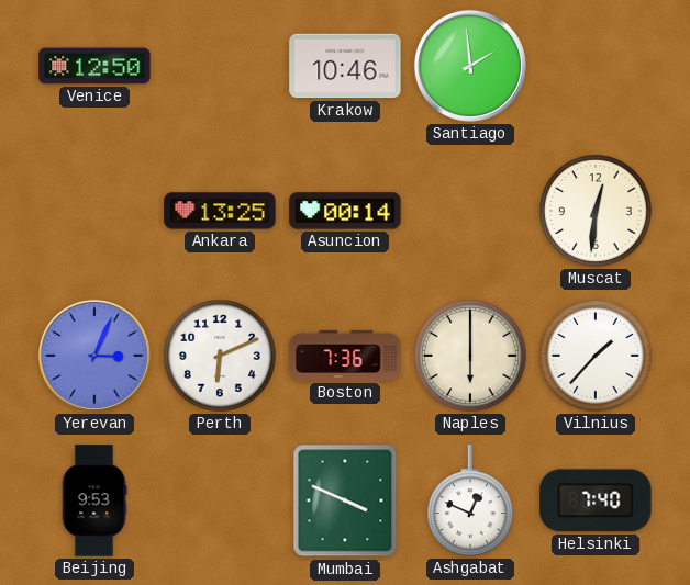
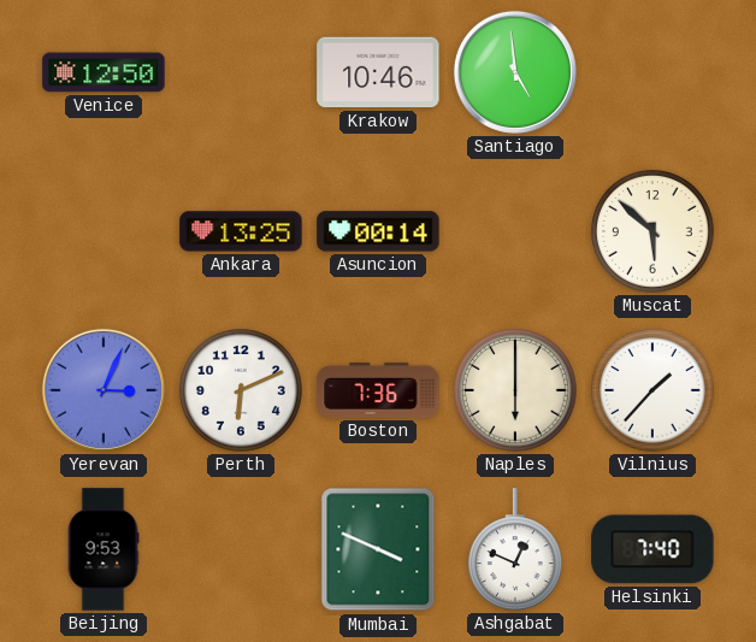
Santiago: 1:59 -> 4:59
Muscat: 12:31 -> 5:52
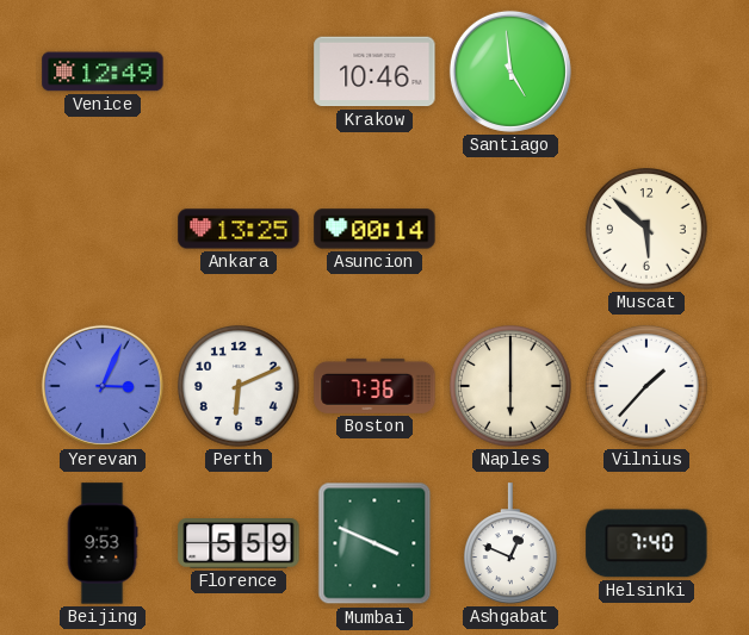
Venice: 12:50 -> 12:49
Florence: none -> 5:59
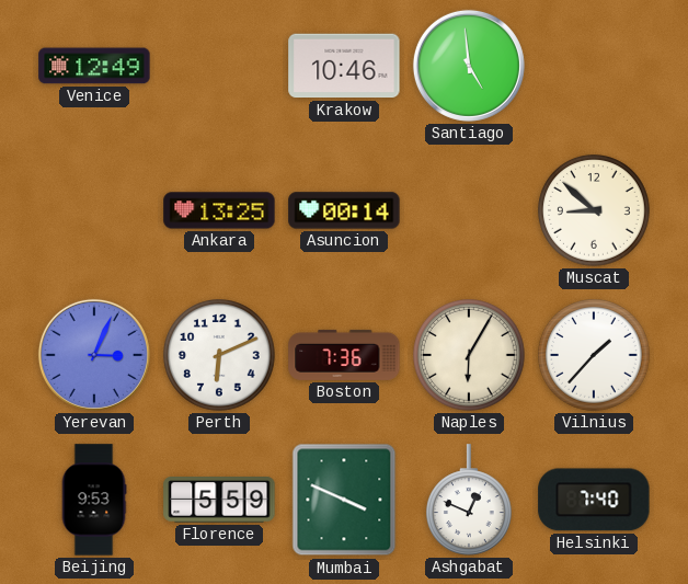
Muscat: 5:52 -> 8:52
Naples: 6:00 -> 6:05
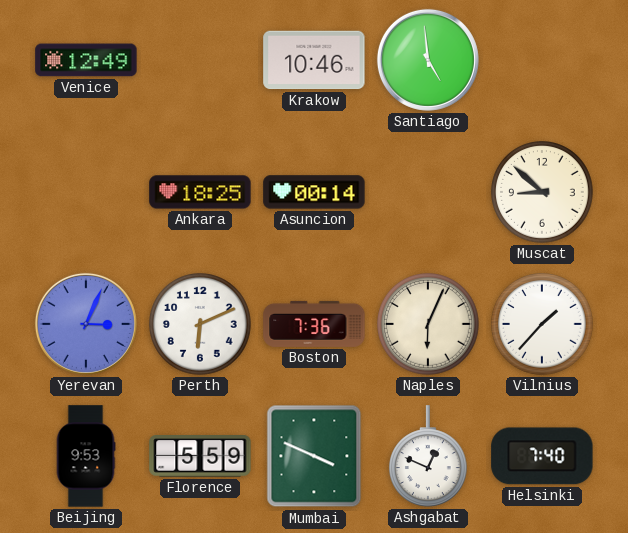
Ankara: 13:25 -> 18:25
Naples: 6:05 -> 6:04
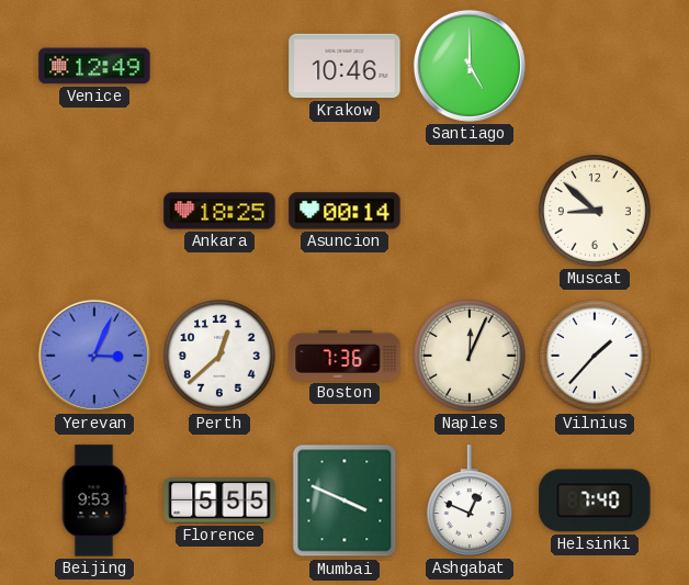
Santiago: 4:59 -> 5:00
Perth: 6:11 -> 12:38
Naples: 6:04 -> 12:04
Florence: 5:59 -> 5:55
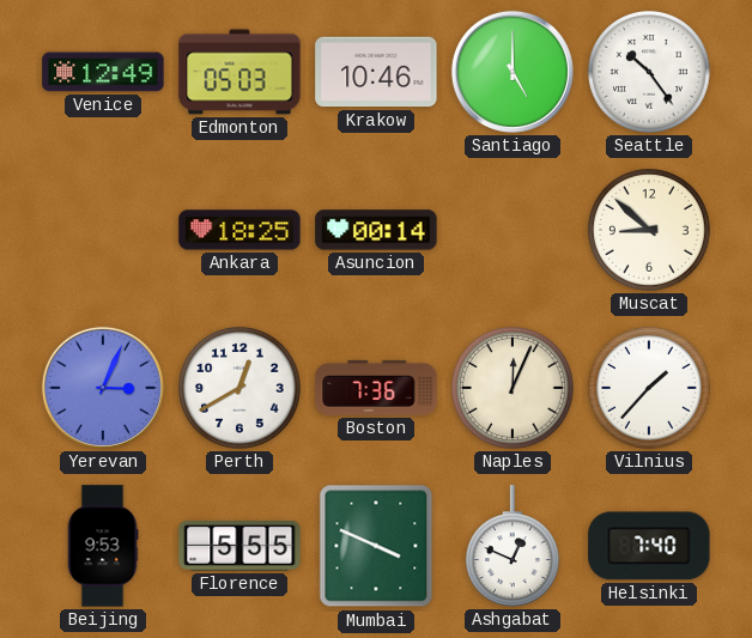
Edmonton: none -> 05:03
Seattle: none -> 10:24
Perth: 12:38 -> 12:40
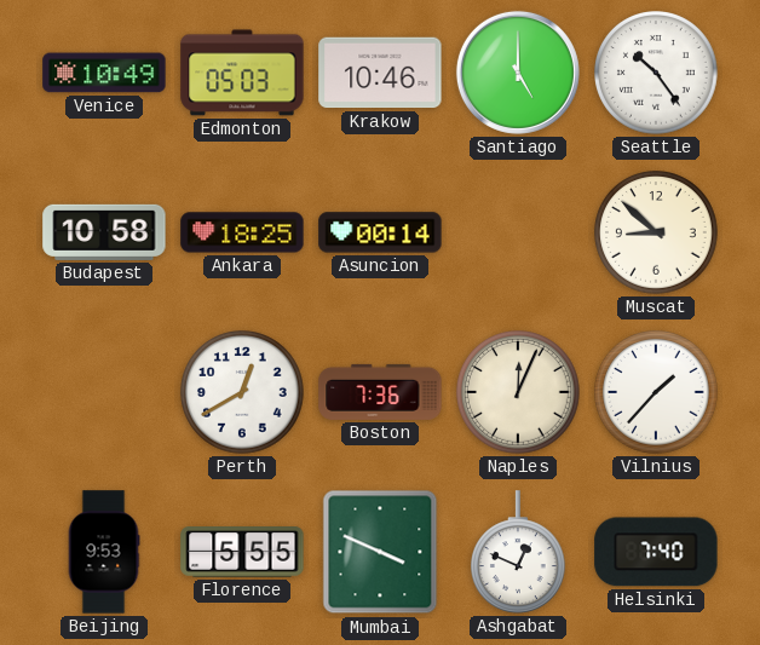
Venice: 12:49 -> 10:49
Budapest: none -> 10:58
Yerevan: 3:04 -> none
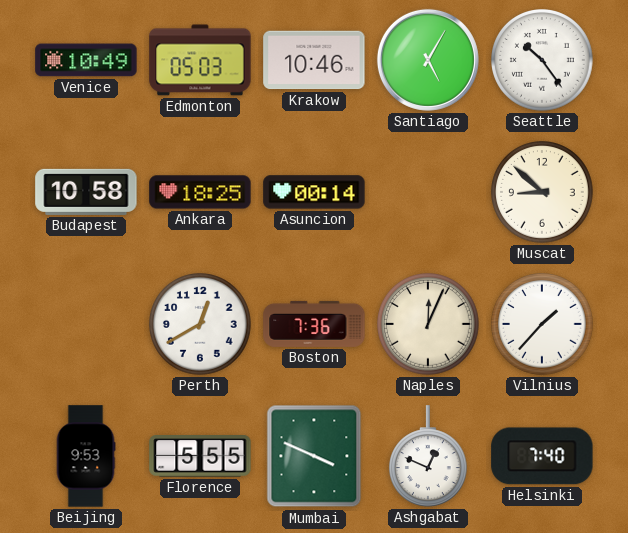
Santiago: 5:00 -> 5:05
